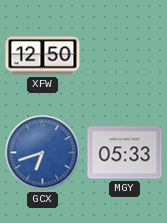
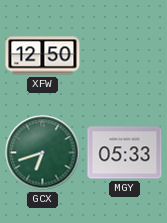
GCX dial: blue -> green
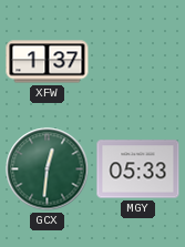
XFW: 12:50 -> 1:37
GCX: 6:42 -> 12:31
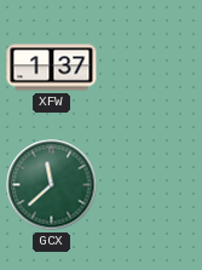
GCX: 12:31 -> 11:38
MGY: 05:33 -> none
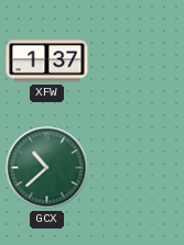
GCX: 11:38 -> 10:38
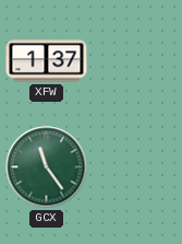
GCX: 10:38 -> 11:24
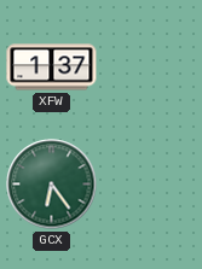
GCX: 11:24 -> 6:24
